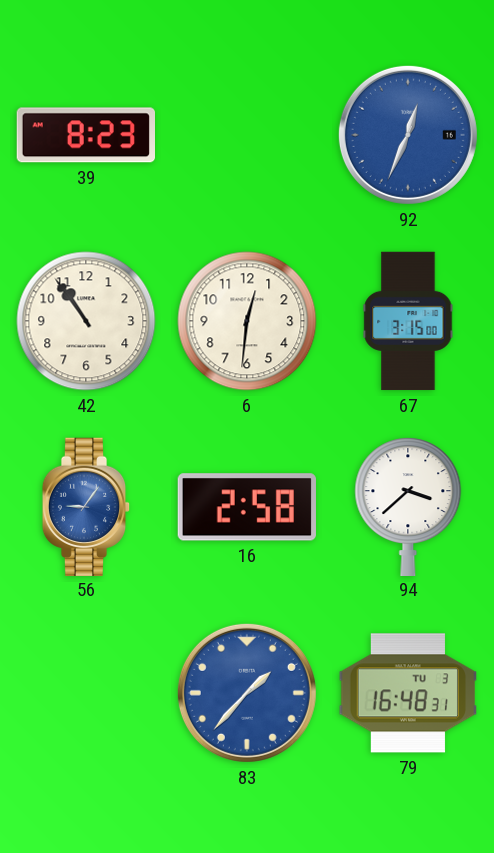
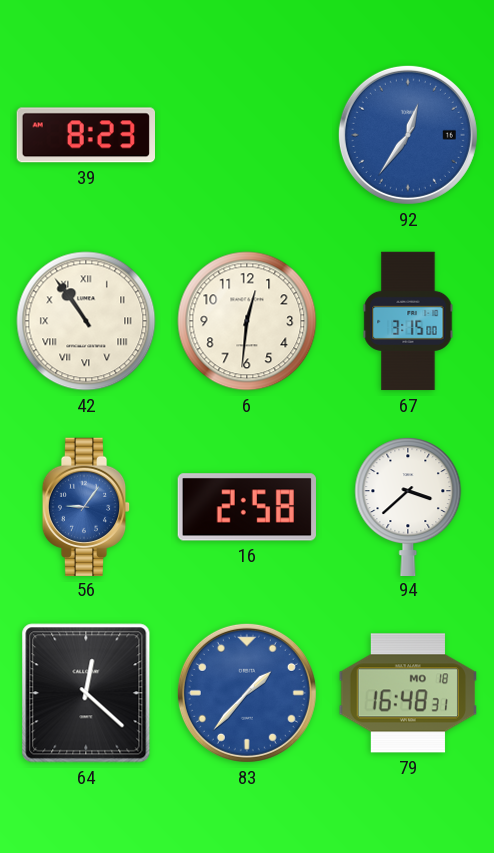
92: 12:34 -> 12:36
42 numerals: Arabic -> Roman
64: none -> 12:22
79 date: TU 3 -> MO 18
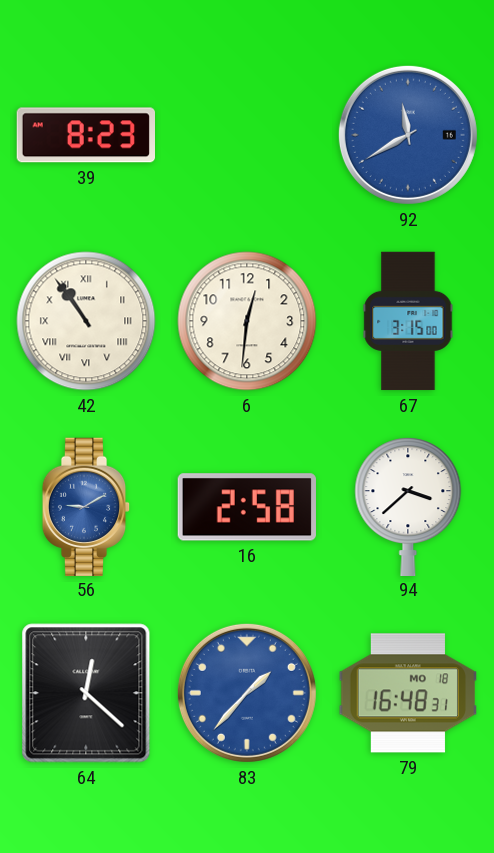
92: 12:36 -> 11:40
56: 9:06 -> 9:10
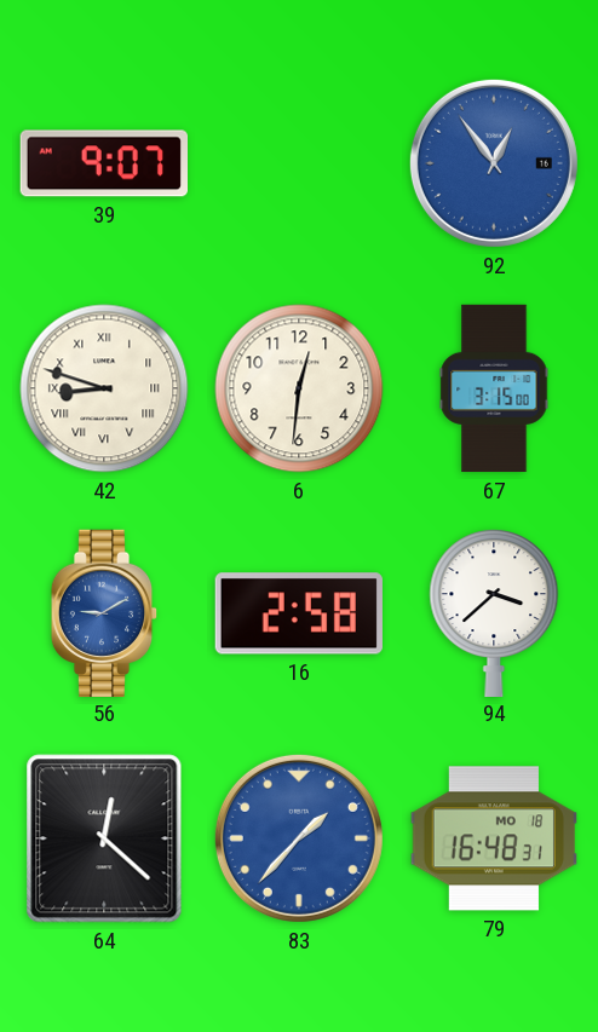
39: 8:23 -> 9:07
92: 11:40 -> 12:54
42: 10:54 -> 8:48
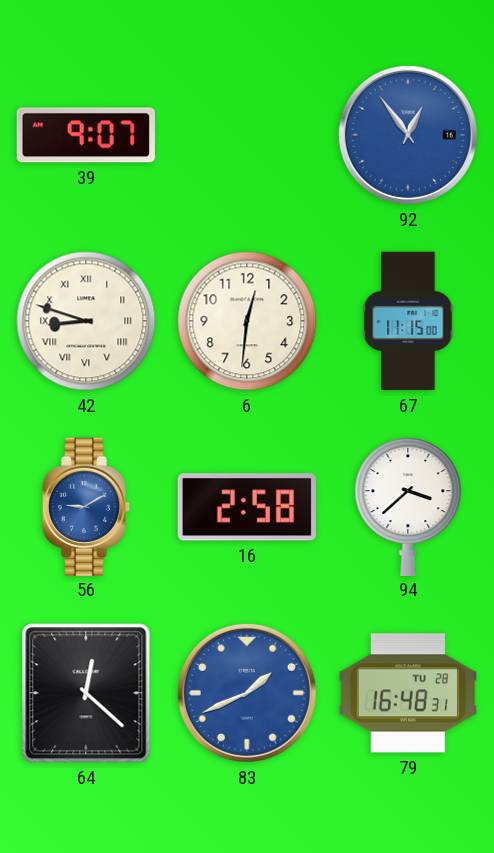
67: 3:15 -> 11:15
83: 1:37 -> 1:41
79 date: MO 18 -> TU 28
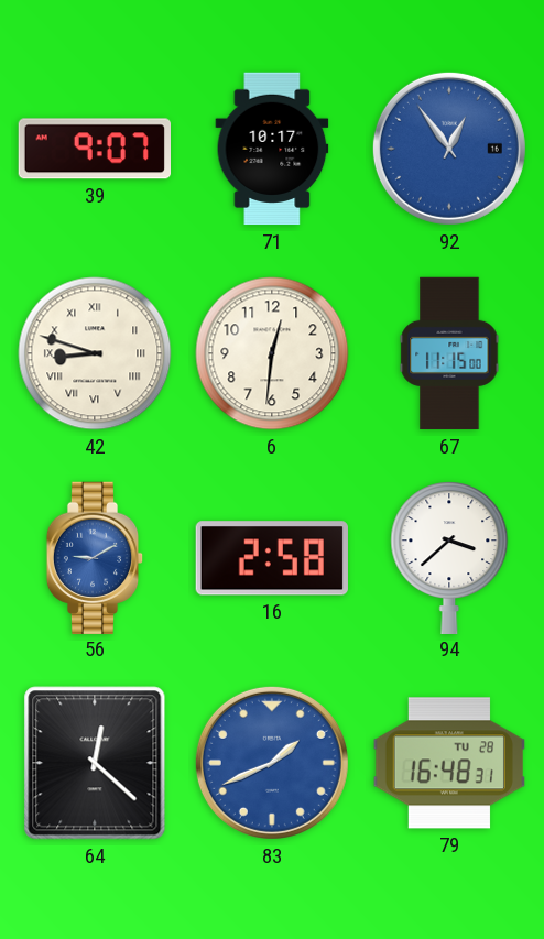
71: none -> 10:17
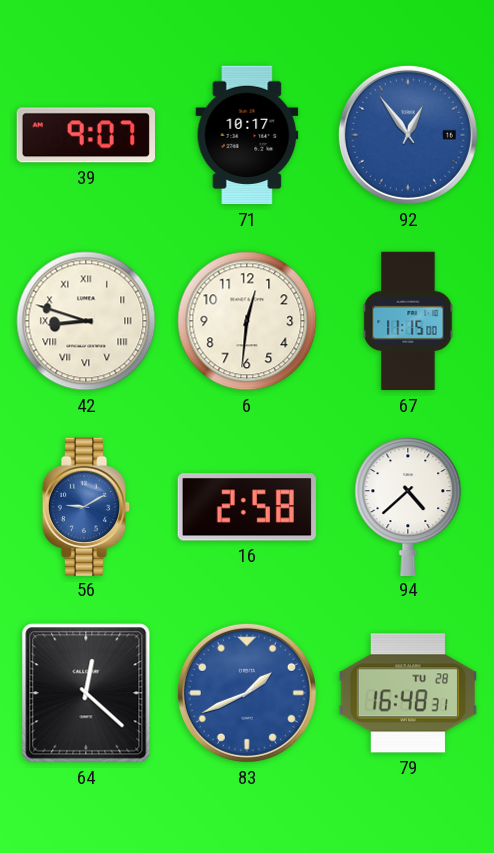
94: 3:38 -> 4:38
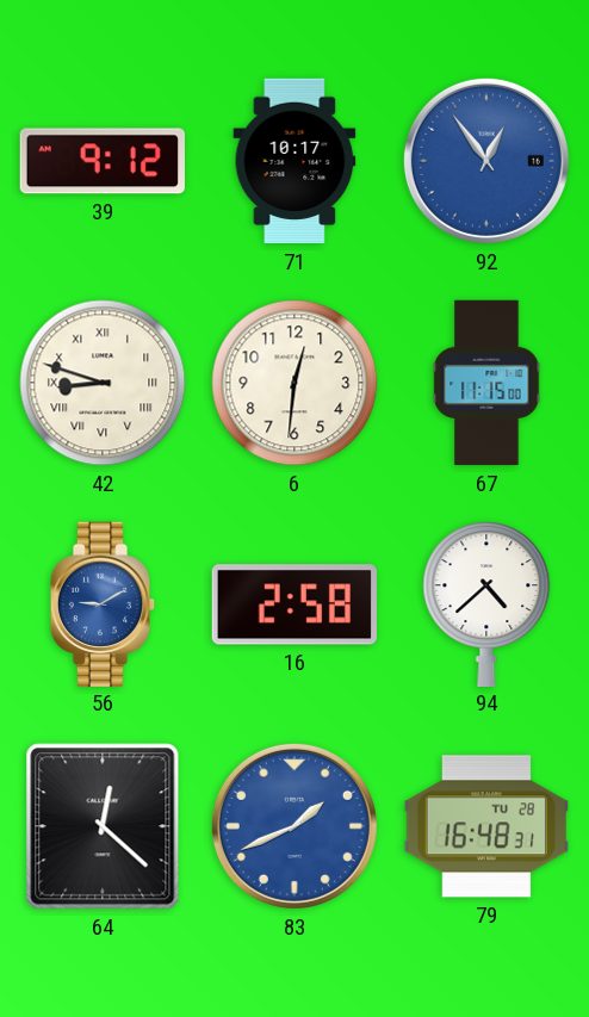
39: 9:07 -> 9:12
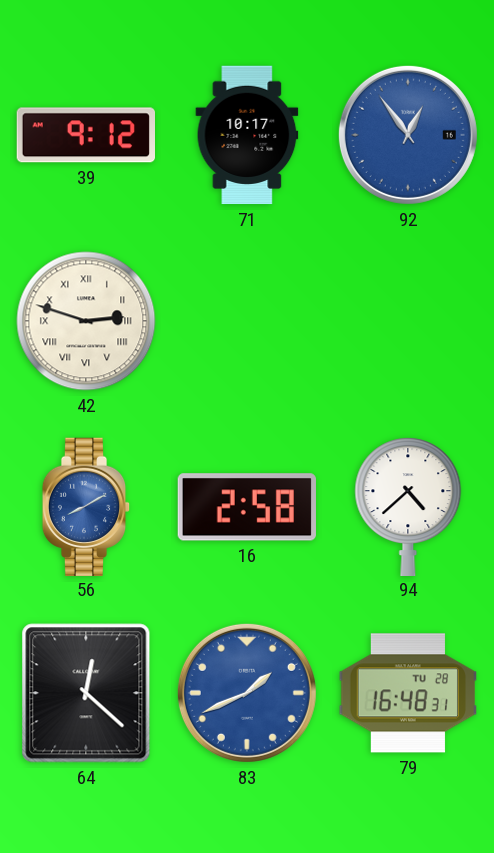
42: 8:48 -> 2:48
6: 12:31 -> none
67: 11:15 -> none
56: 9:10 -> 8:10
